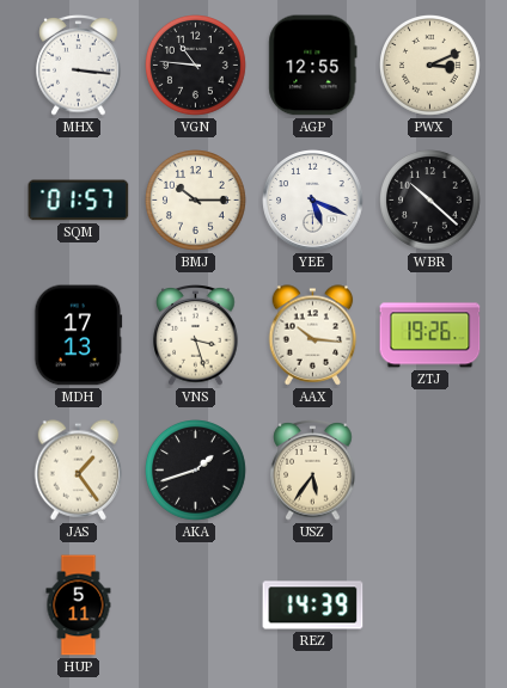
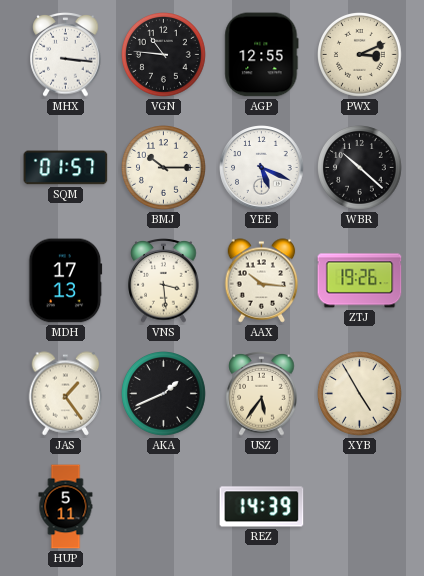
VNS: 3:27 -> 3:29
AKA: 1:42 -> 1:41
XYB: none -> 4:55
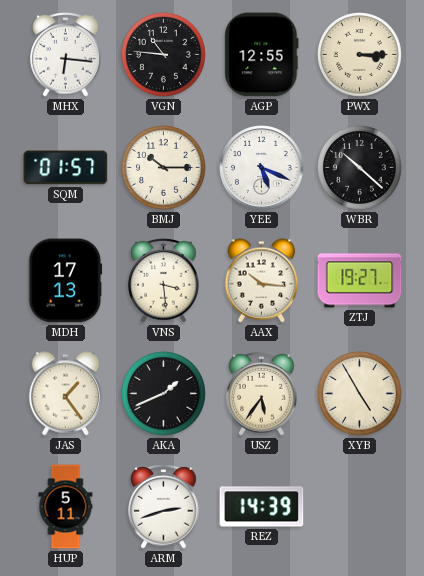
MHX: 3:16 -> 6:16
PWX: 3:11 -> 3:15
ZTJ: 19:26 -> 19:27
ARM: none -> 2:42
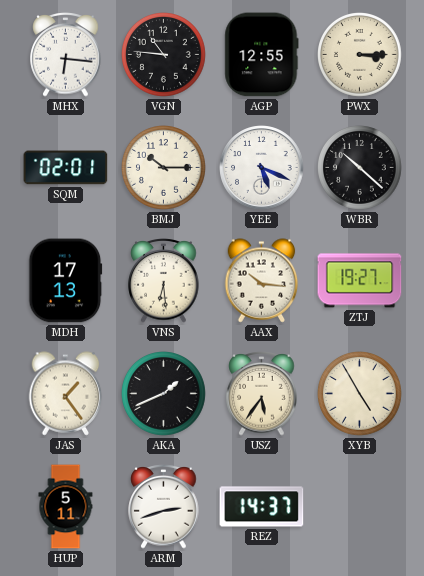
SQM: 01:57 -> 02:01
VNS: 3:29 -> 6:29
REZ: 14:39 -> 14:37
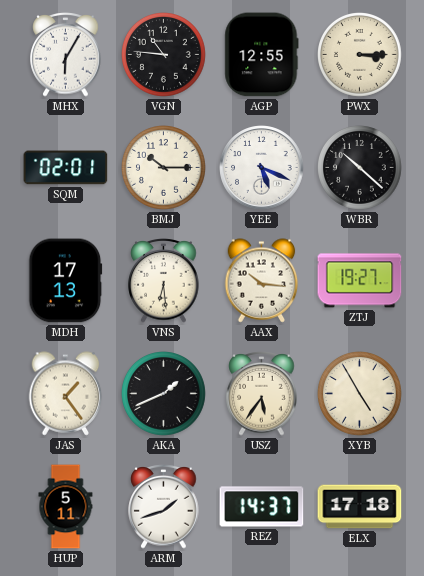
MHX: 6:16 -> 6:05
ARM: 2:42 -> 1:42
ELX: none -> 17:18
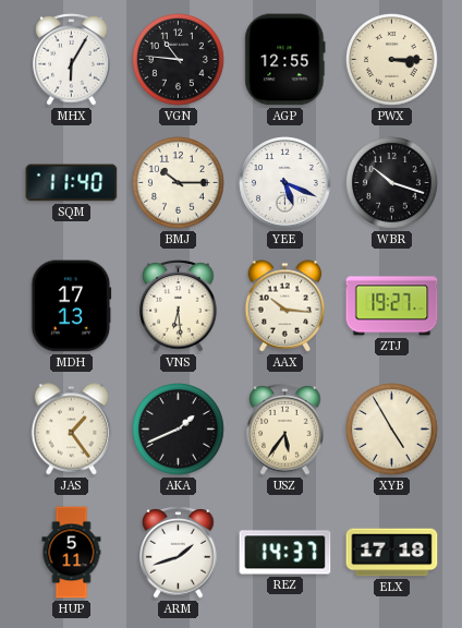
SQM: 02:01 -> 11:40
WBR: 10:22 -> 10:18
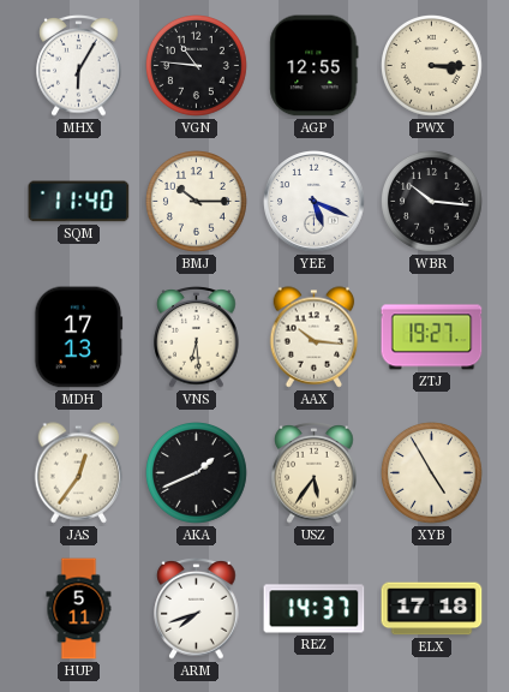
WBR: 10:18 -> 10:16
JAS: 1:24 -> 12:36
ARM: 1:42 -> 7:42
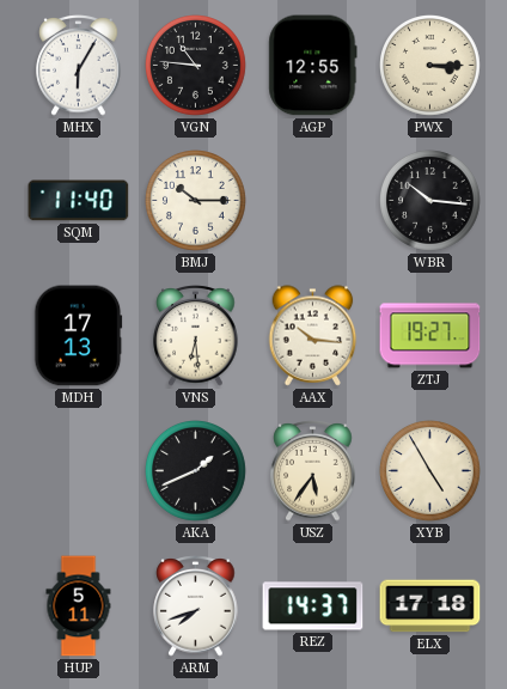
YEE: 5:19 -> none
JAS: 12:36 -> none
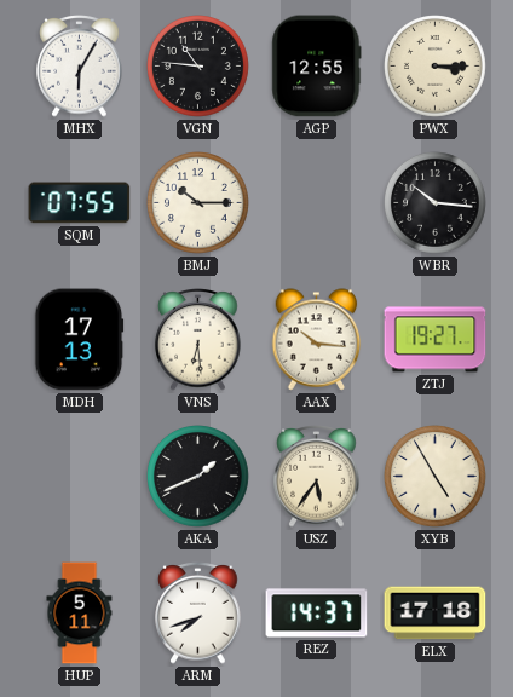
SQM: 11:40 -> 07:55
